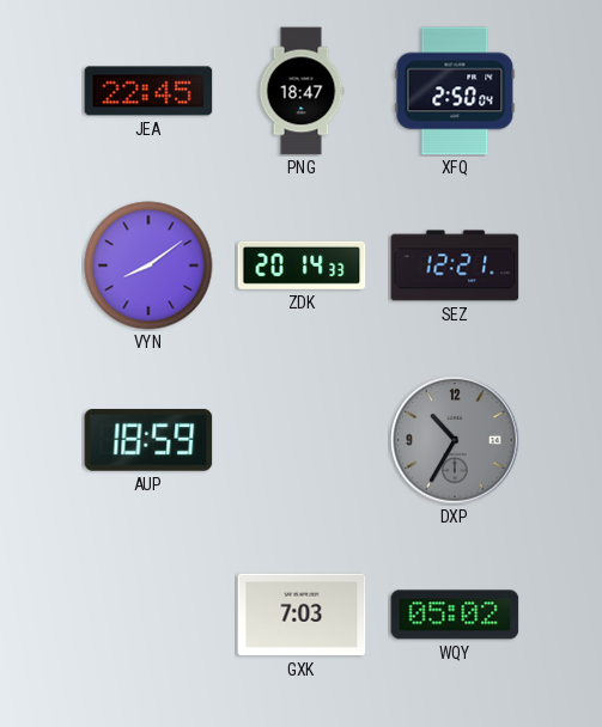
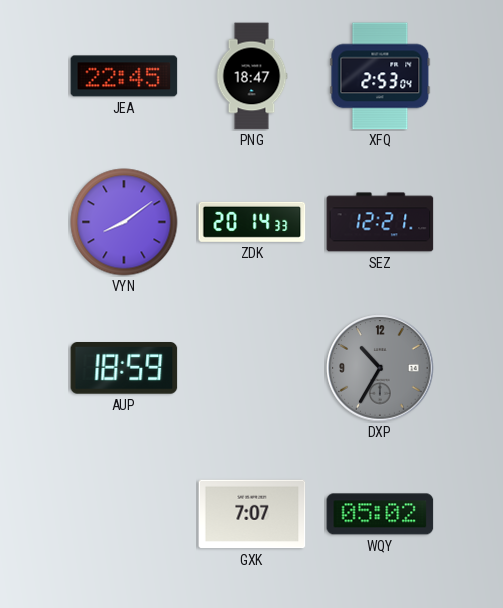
XFQ: 2:50 -> 2:53
GXK: 7:03 -> 7:07
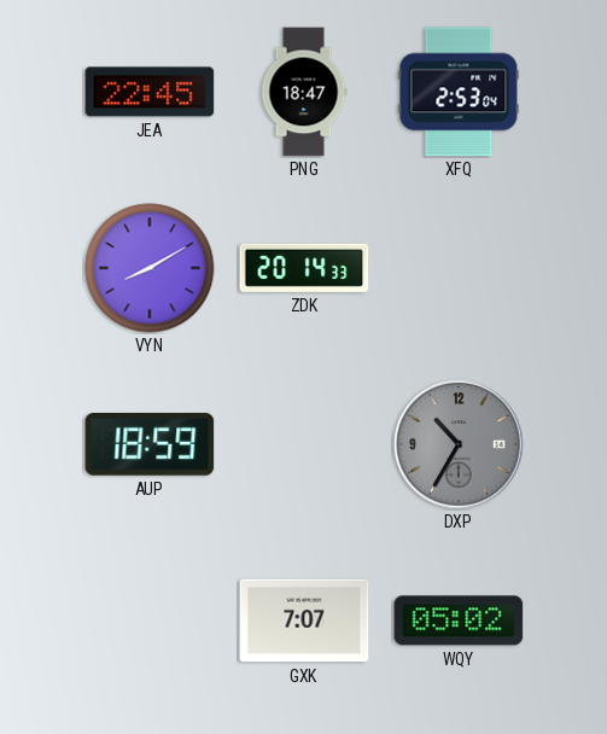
VYN: 8:09 -> 8:10
SEZ: 12:21 -> none
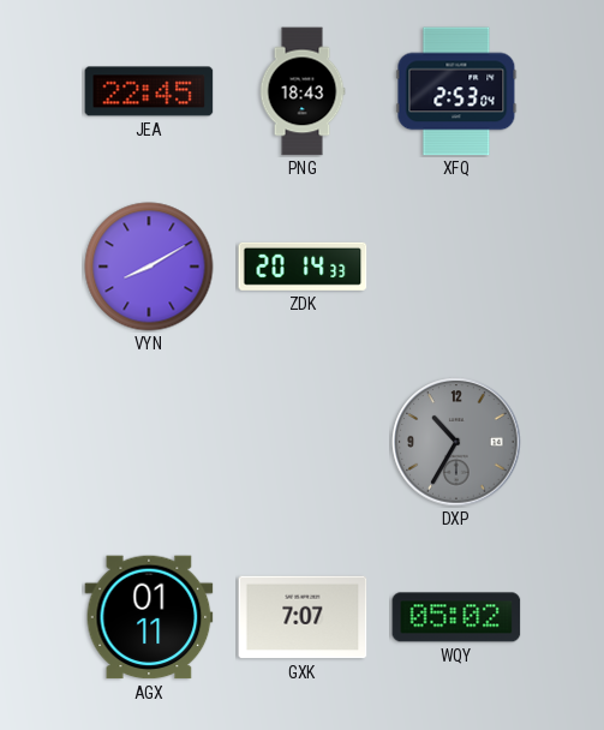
PNG: 18:47 -> 18:43
AUP: 18:59 -> none
AGX: none -> 01:11
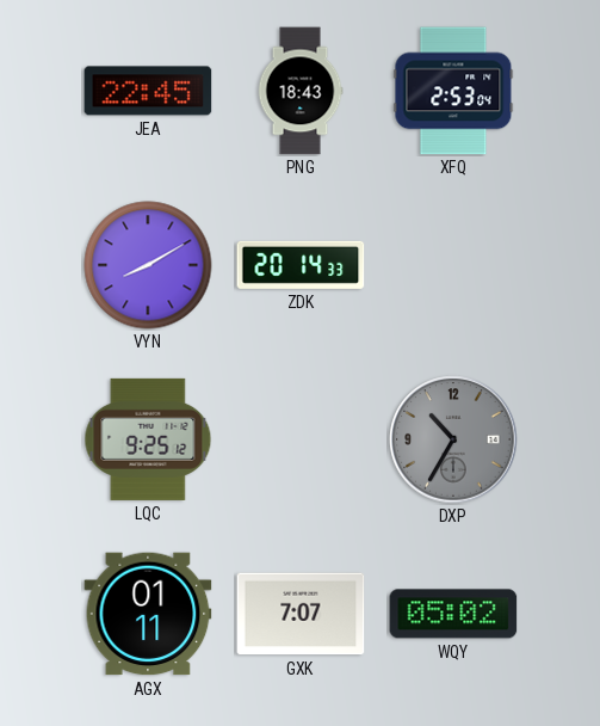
LQC: none -> 9:25
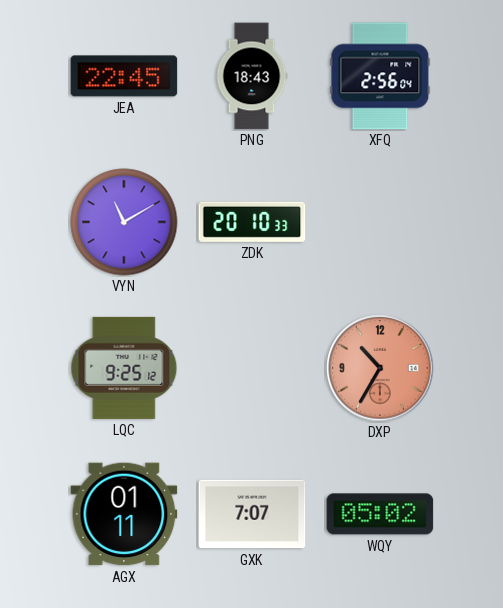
XFQ: 2:53 -> 2:56
VYN: 8:10 -> 11:10
ZDK: 20:14 -> 20:10
DXP dial: grey -> salmon
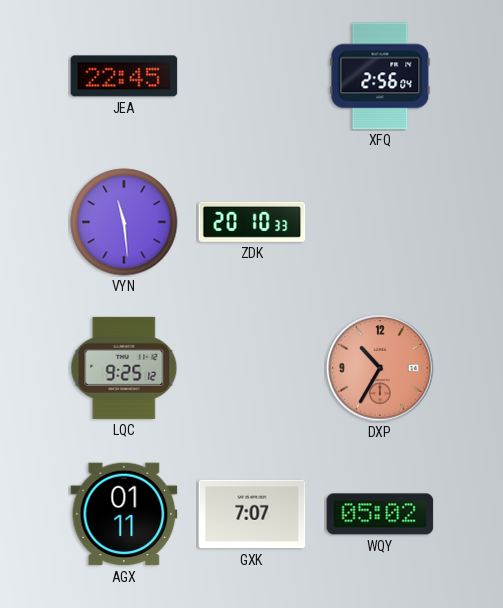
PNG: 18:43 -> none
VYN: 11:10 -> 11:29
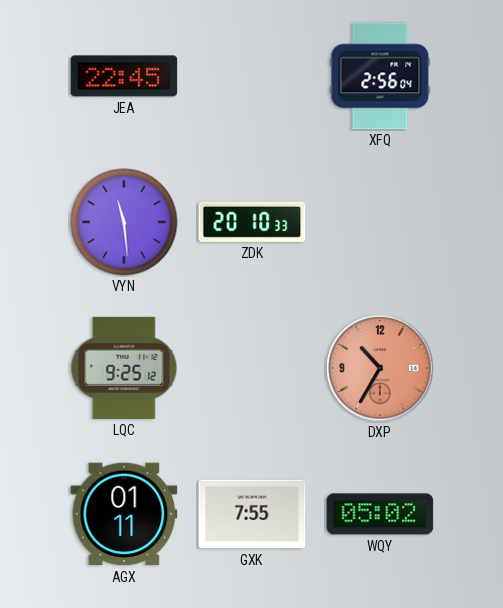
GXK: 7:07 -> 7:55
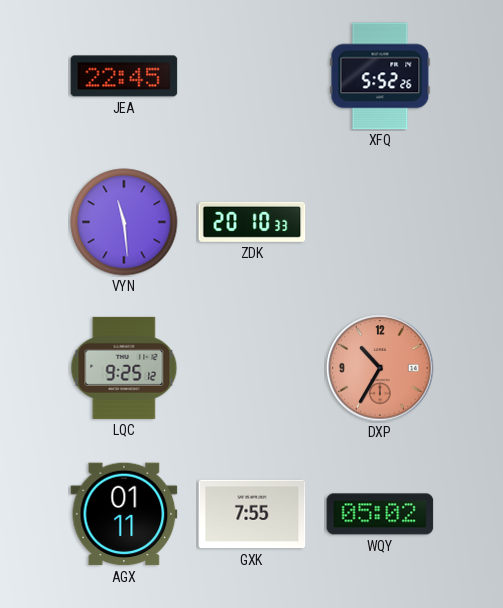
XFQ: 2:56 -> 5:52
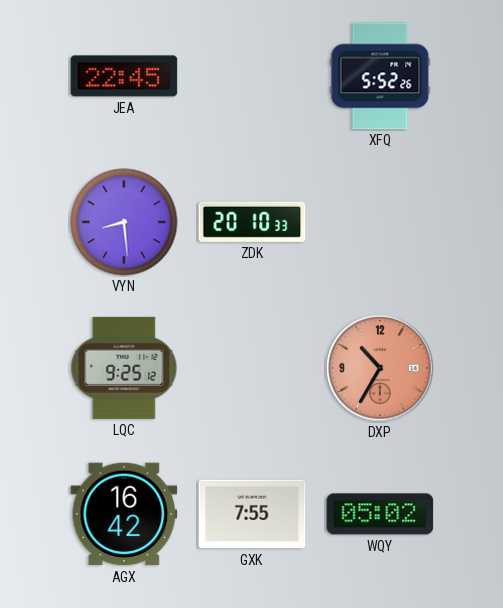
VYN: 11:29 -> 8:29
AGX: 01:11 -> 16:42
